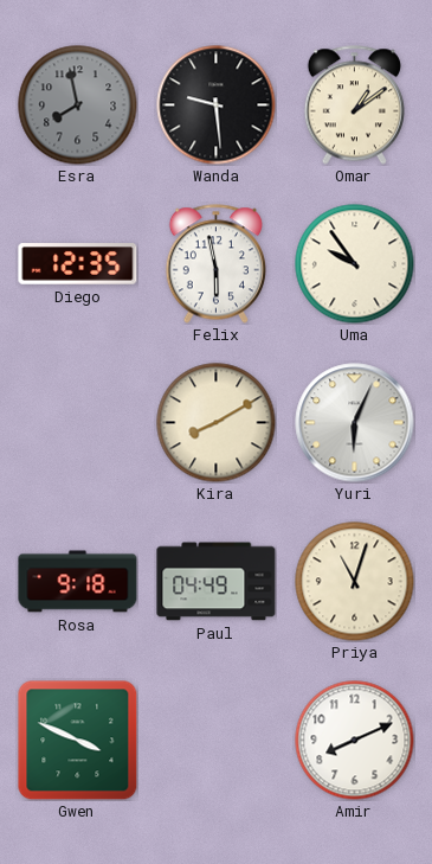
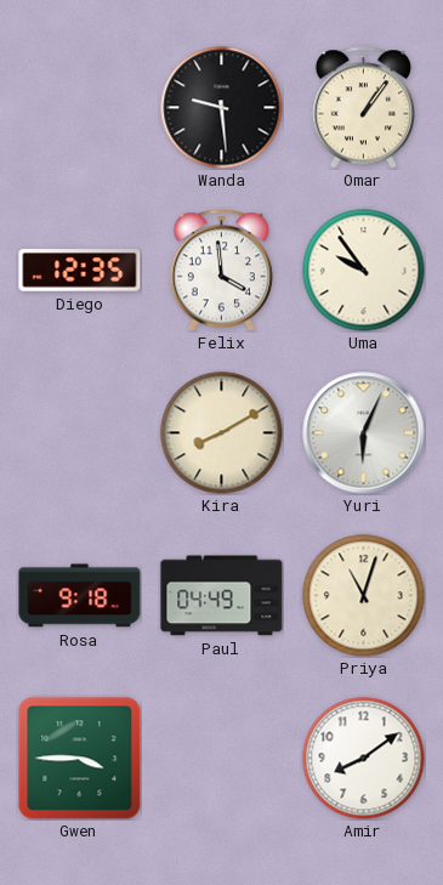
Esra: 7:58 -> none
Omar: 1:09 -> 1:06
Felix: 5:58 -> 3:59
Gwen: 3:49 -> 3:45
Amir: 8:11 -> 8:09
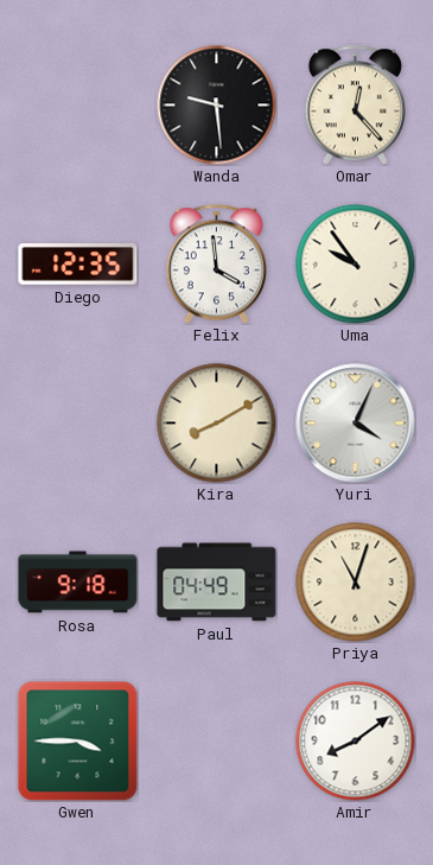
Omar: 1:06 -> 12:23
Yuri: 6:04 -> 4:04
